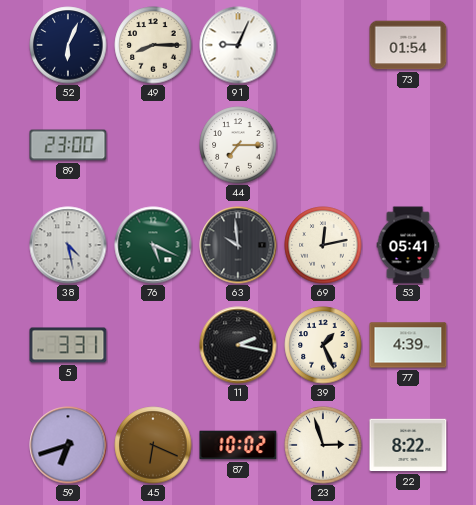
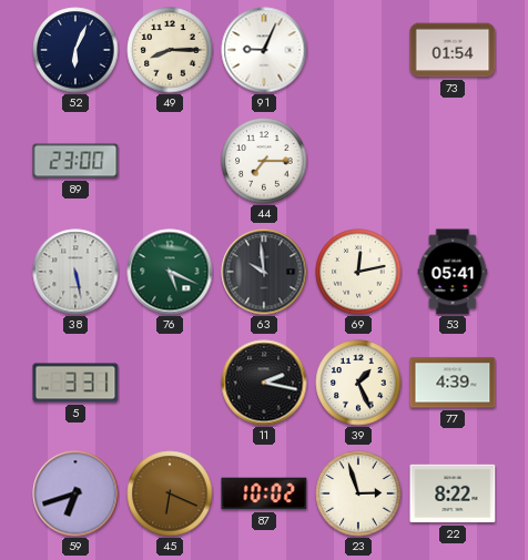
38: 4:28 -> 5:28
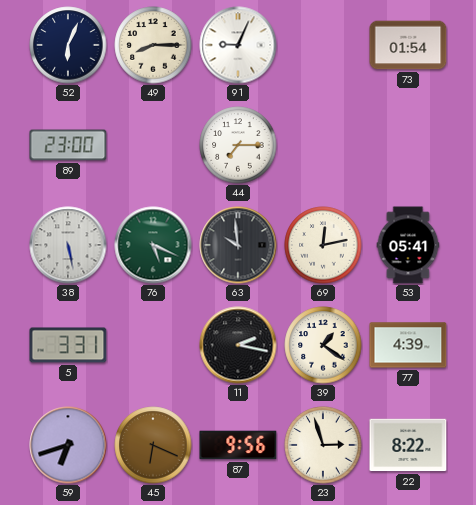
39: 1:26 -> 1:21
87: 10:02 -> 9:56
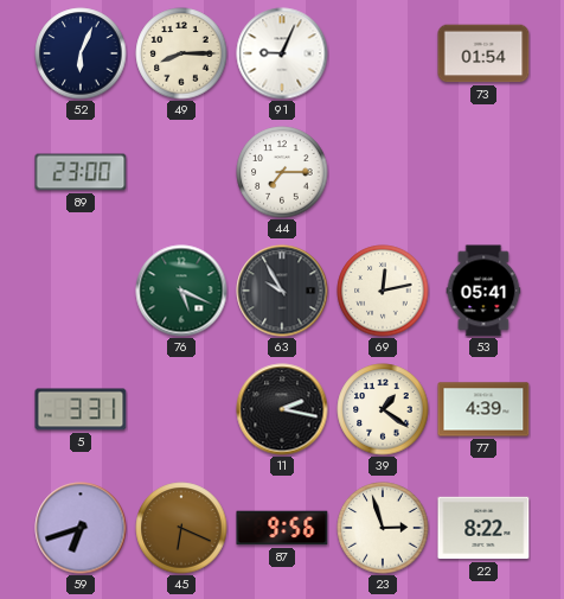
38: 5:28 -> none
63: 9:59 -> 9:55
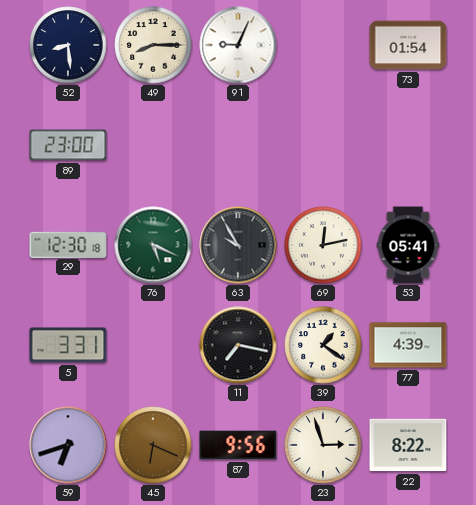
52: 6:04 -> 8:29
44: 7:15 -> none
29: none -> 12:30
11: 2:17 -> 7:17
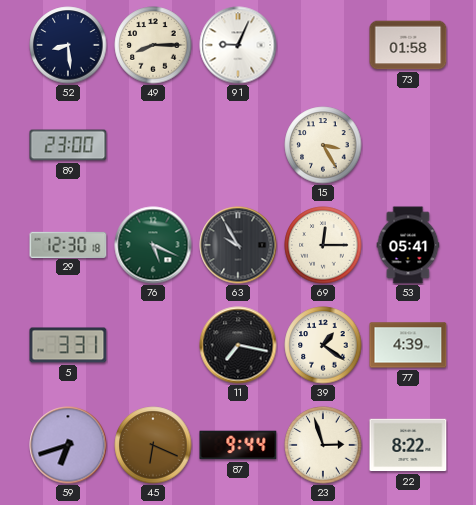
73: 01:54 -> 01:58
15: none -> 3:25
69: 12:13 -> 12:15
87: 9:56 -> 9:44
